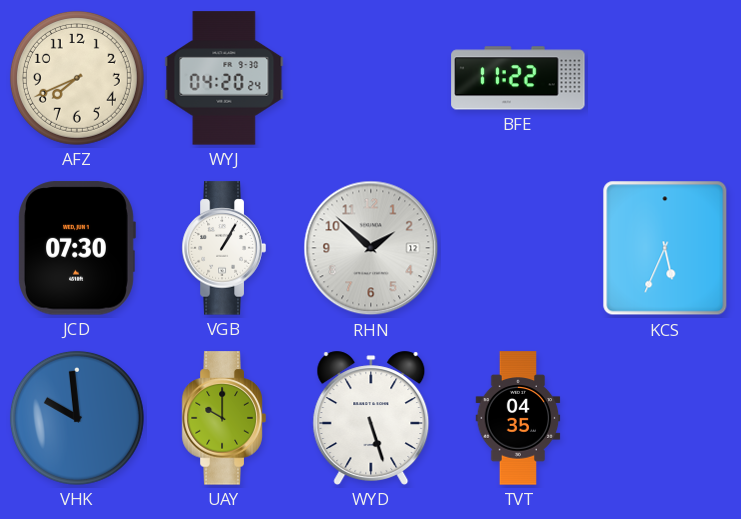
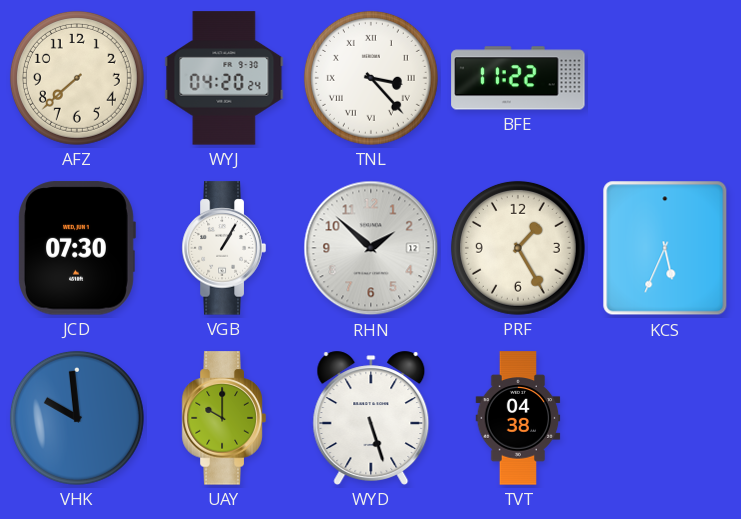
AFZ: 7:41 -> 7:38
TNL: none -> 3:23
PRF: none -> 1:25
TVT: 04:35 -> 04:38
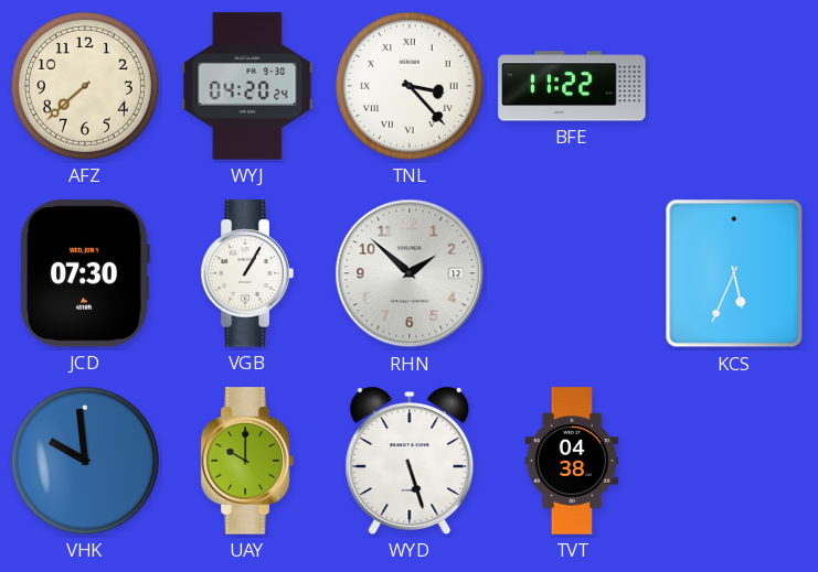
PRF: 1:25 -> none
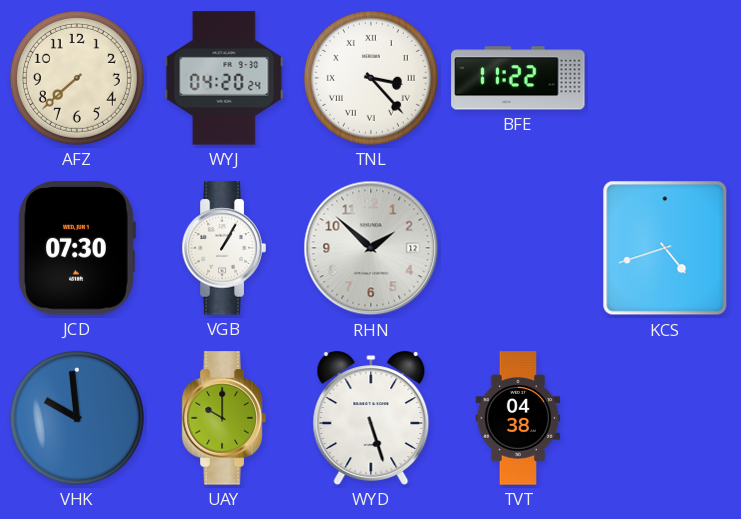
KCS: 5:34 -> 4:42
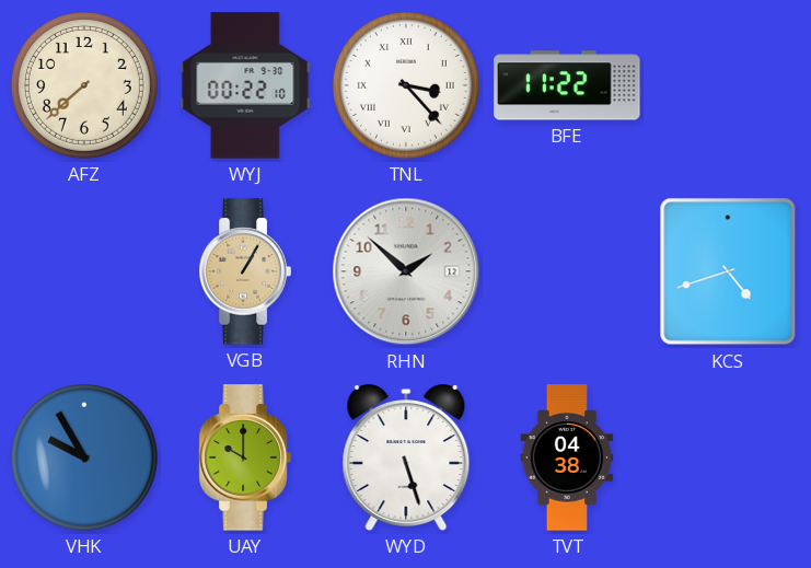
WYJ: 04:20 -> 00:22
JCD: 07:30 -> none
VGB dial: white -> champagne
VHK: 9:59 -> 9:55
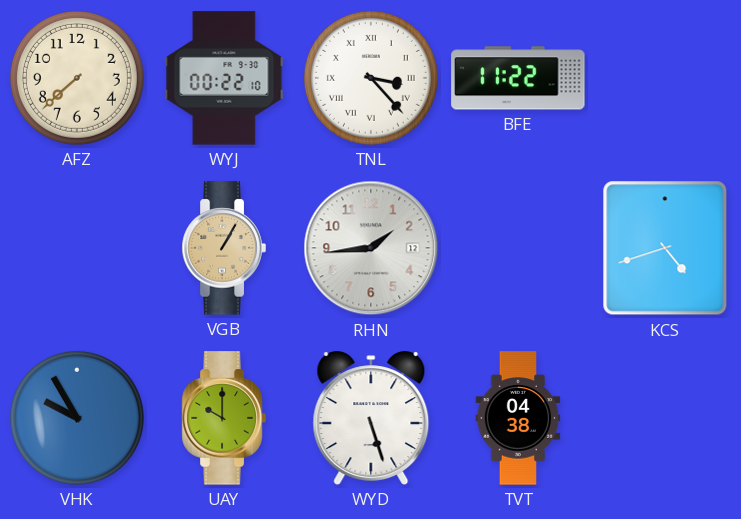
RHN: 1:52 -> 1:44
